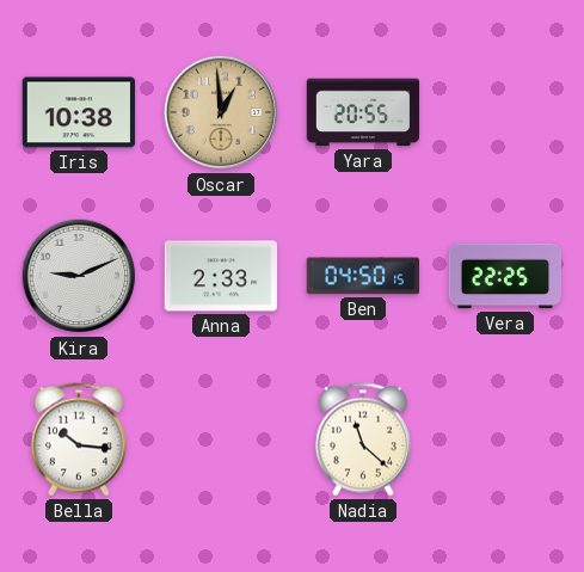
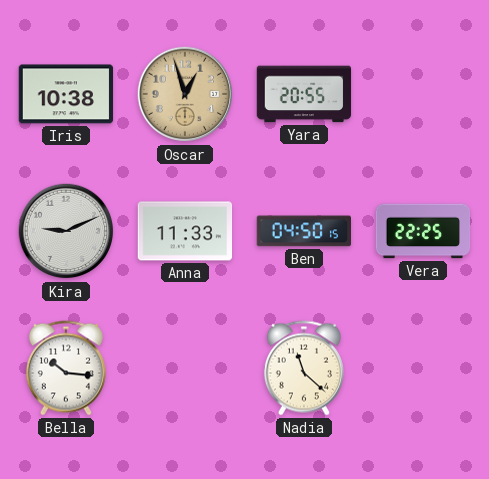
Oscar: 12:59 -> 12:57
Anna: 2:33 -> 11:33
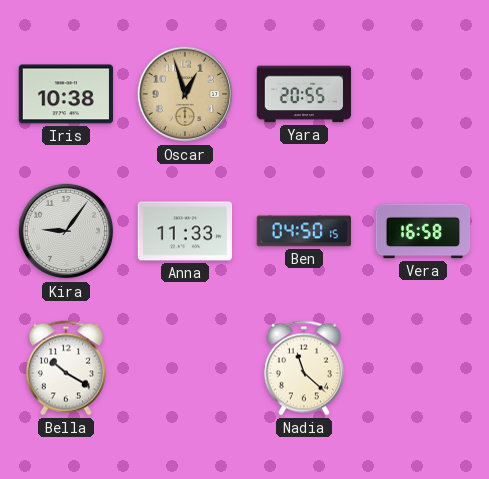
Kira: 9:11 -> 9:06
Vera: 22:25 -> 16:58
Bella: 10:16 -> 10:20
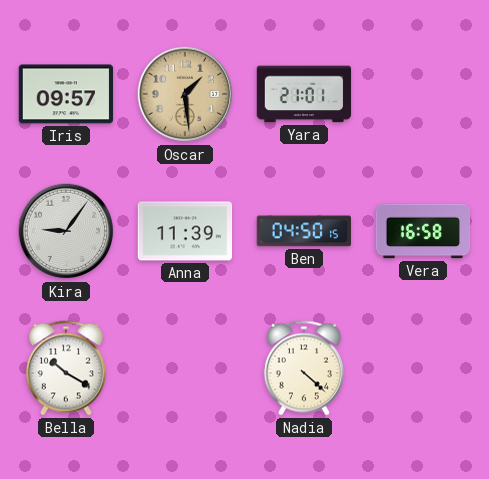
Iris: 10:38 -> 09:57
Oscar: 12:57 -> 1:29
Yara: 20:55 -> 21:01
Anna: 11:33 -> 11:39
Nadia: 11:22 -> 4:22
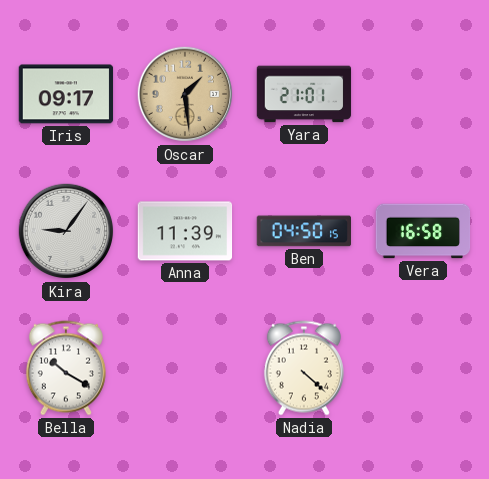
Iris: 09:57 -> 09:17
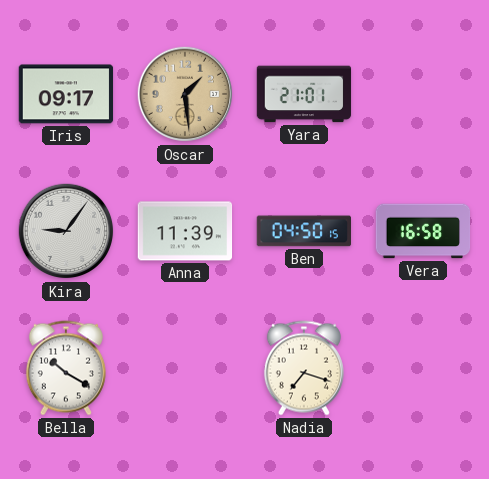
Nadia: 4:22 -> 7:18
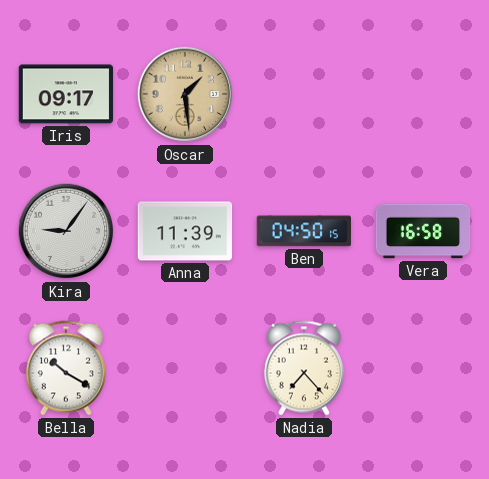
Yara: 21:01 -> none
Nadia: 7:18 -> 7:23
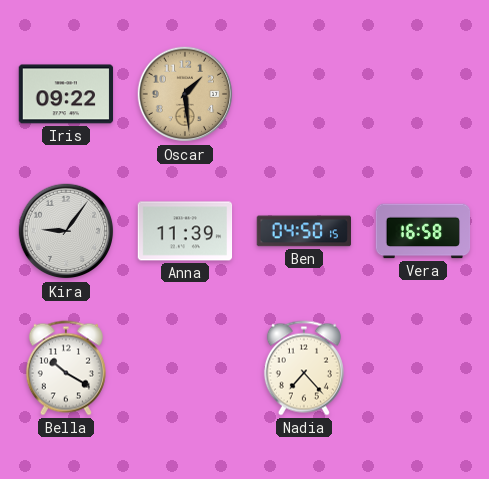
Iris: 09:17 -> 09:22
